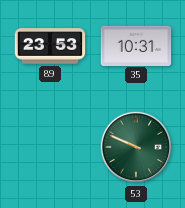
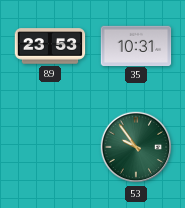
53: 9:49 -> 9:54
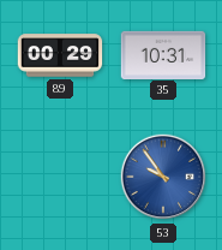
89: 23:53 -> 00:29
53 dial: green -> blue
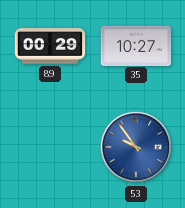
35: 10:31 -> 10:27
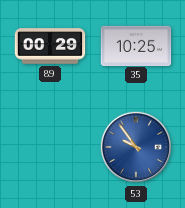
35: 10:27 -> 10:25
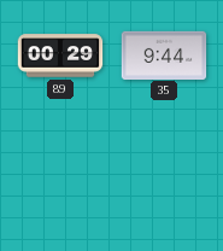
35: 10:25 -> 9:44
53: 9:54 -> none
